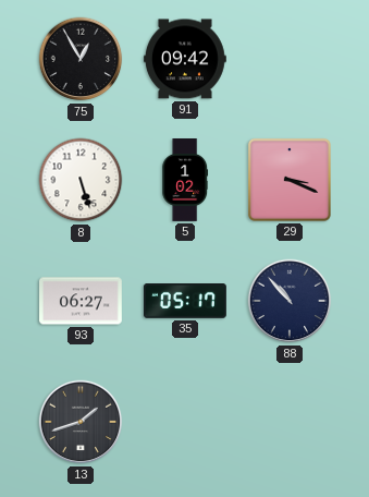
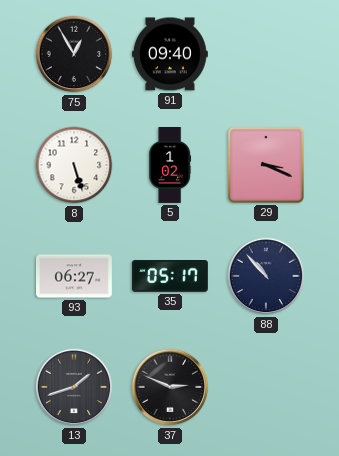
91: 09:42 -> 09:40
37: none -> 2:49
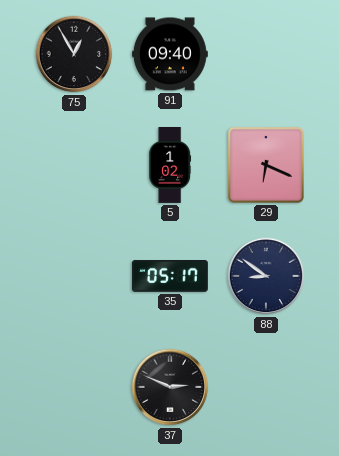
8: 5:27 -> none
29: 3:19 -> 6:19
93: 06:27 -> none
88: 10:53 -> 8:51
13: 1:42 -> none
